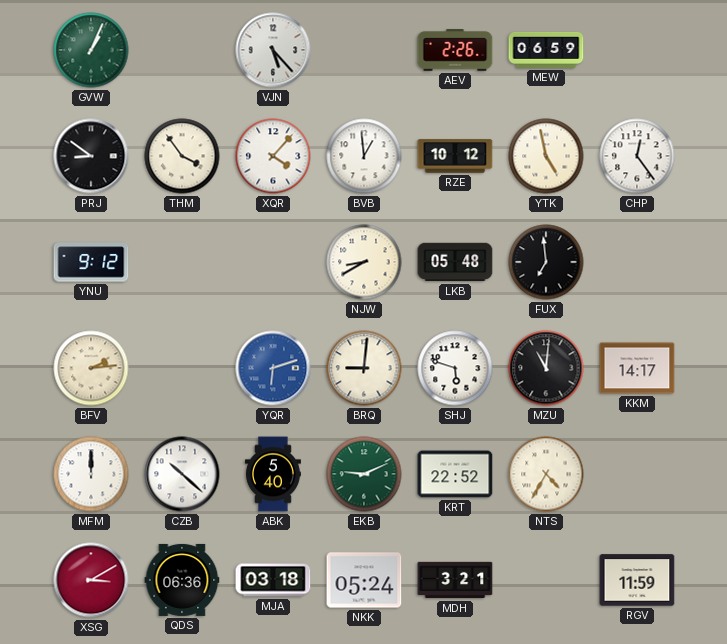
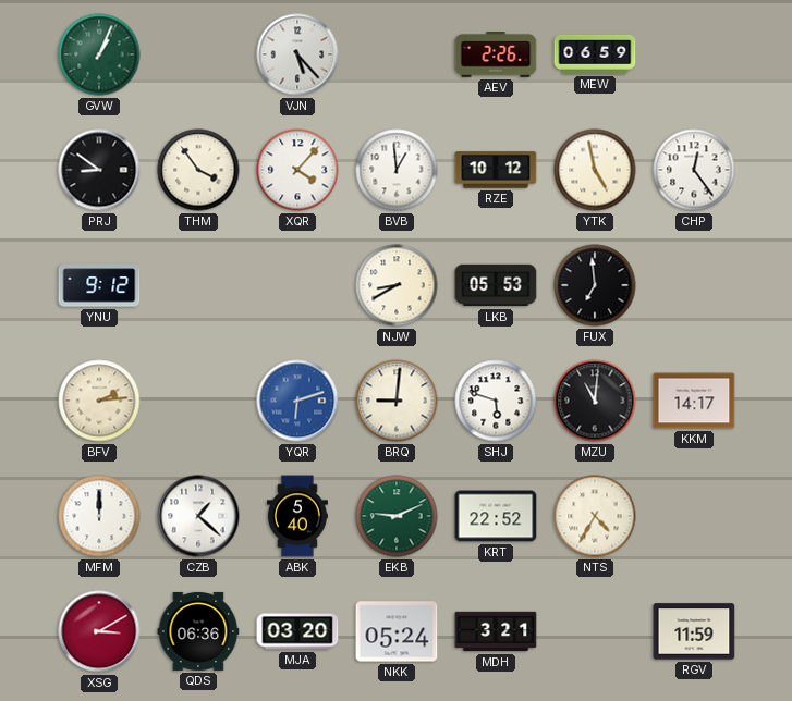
LKB: 05:48 -> 05:53
CZB: 10:22 -> 1:22
MJA: 03:18 -> 03:20
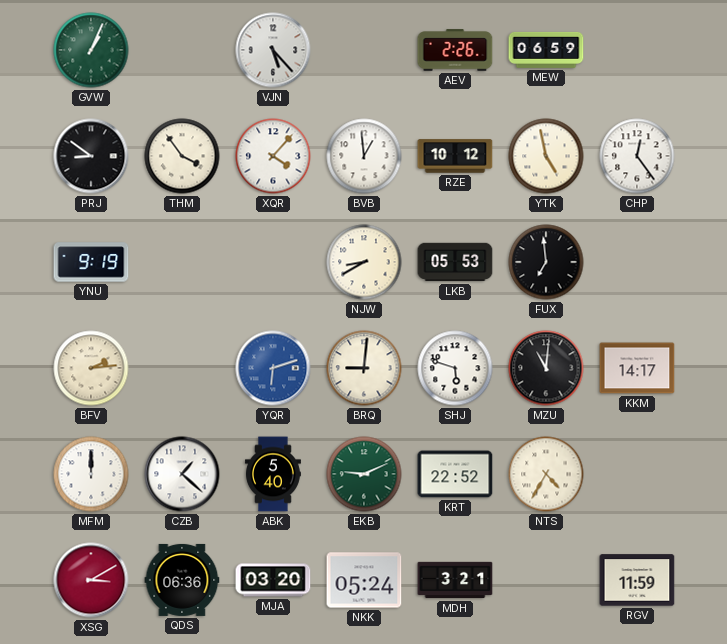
YNU: 9:12 -> 9:19
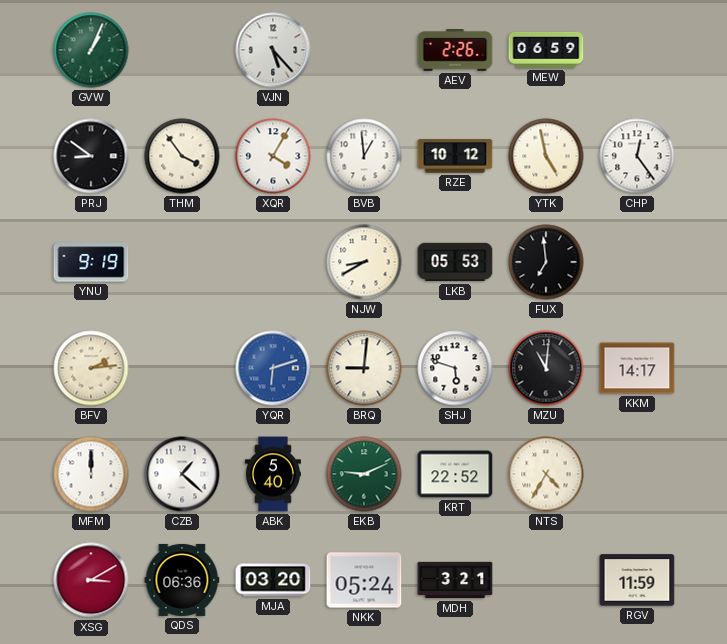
XQR: 4:07 -> 4:05
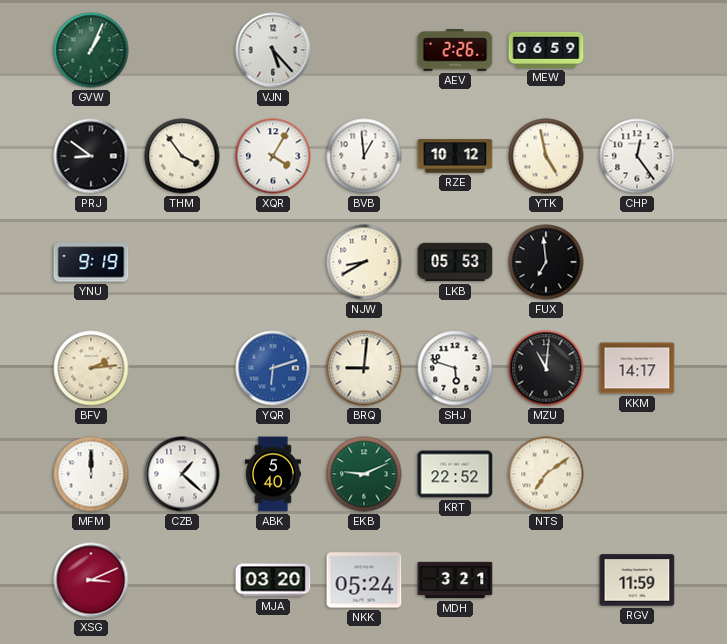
NTS: 4:35 -> 7:09
XSG: 3:10 -> 3:11
QDS: 06:36 -> none
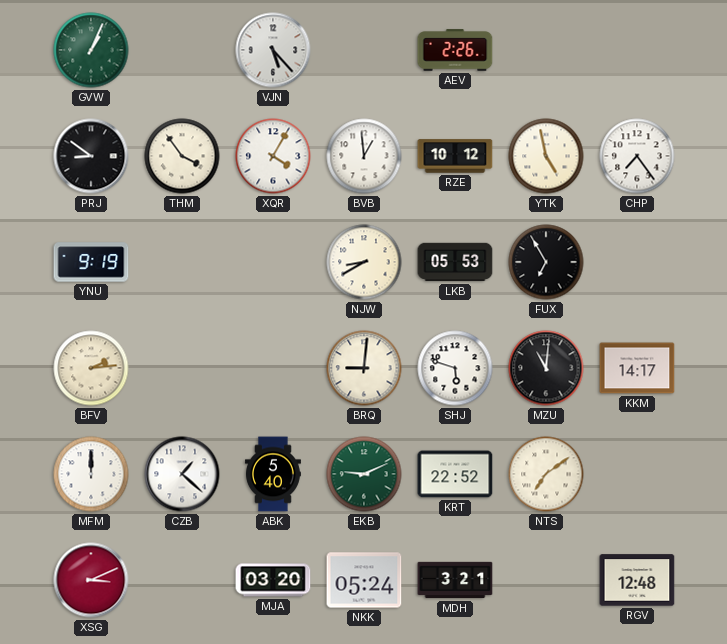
MEW: 06:59 -> none
CHP: 12:24 -> 7:24
FUX: 6:59 -> 6:55
YQR: 6:12 -> none
RGV: 11:59 -> 12:48
